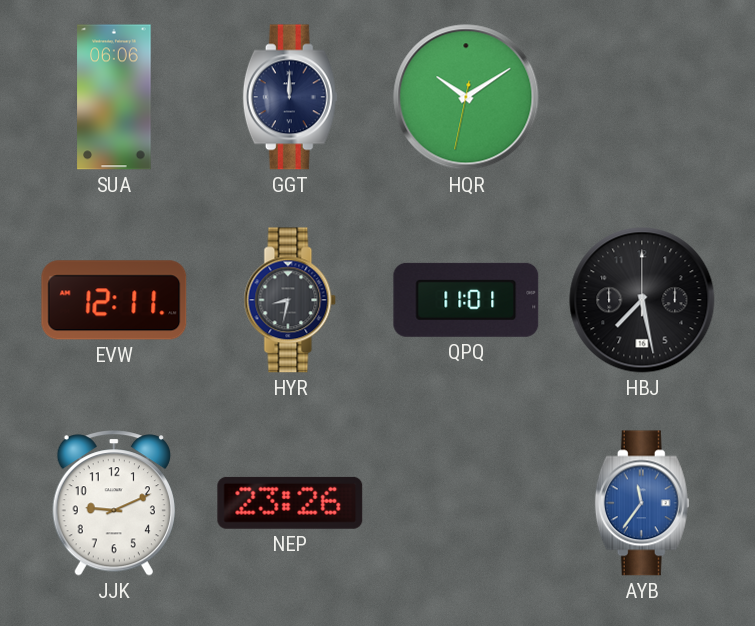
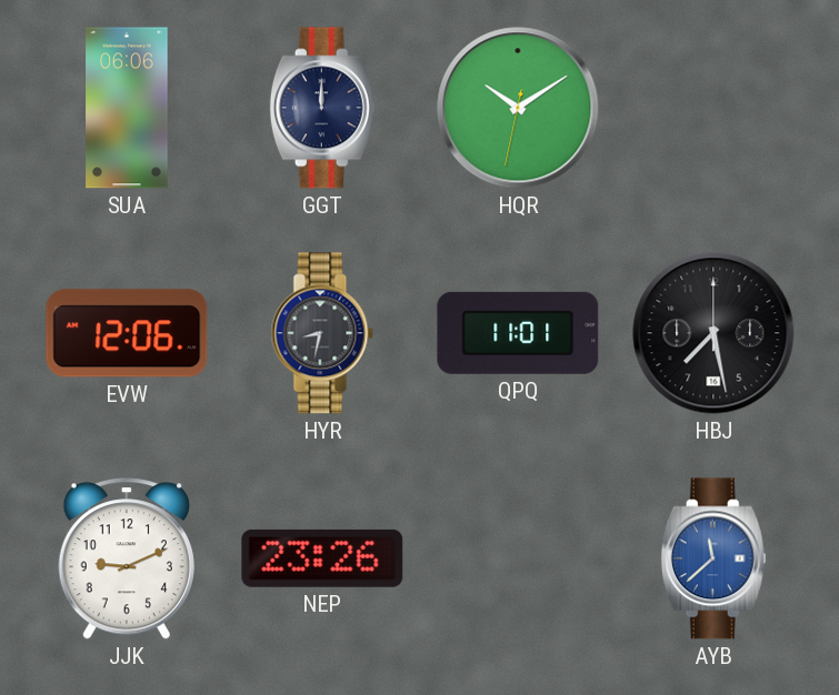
EVW: 12:11 -> 12:06
AYB: 11:36 -> 11:38
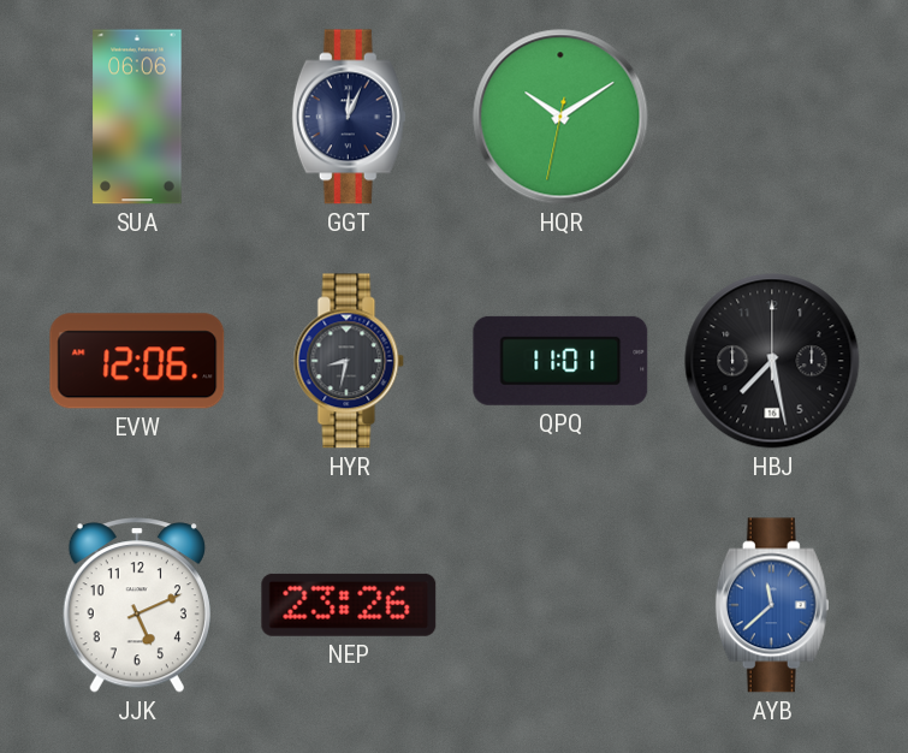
GGT: 12:00 -> 12:04
JJK: 9:11 -> 5:11
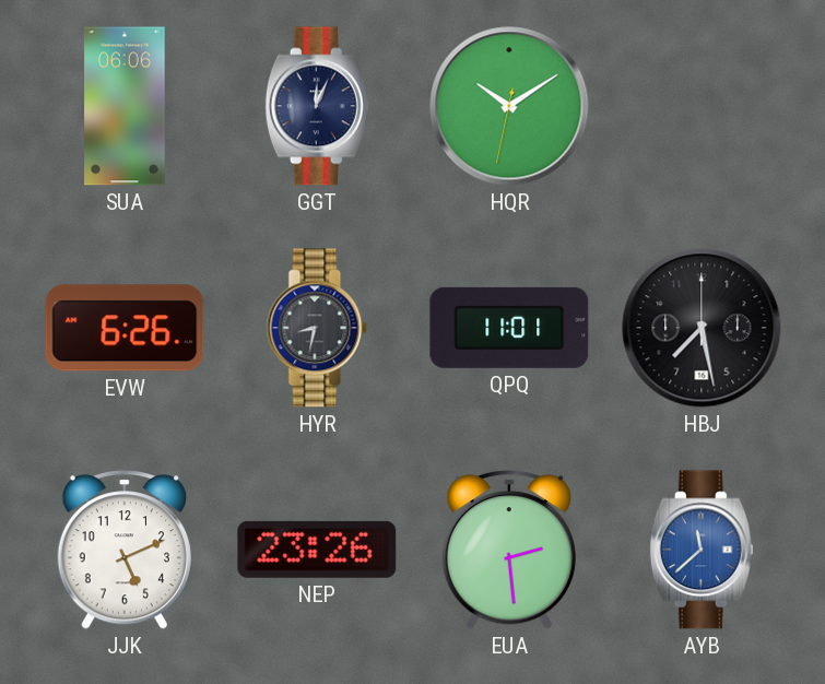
EVW: 12:06 -> 6:26
EUA: none -> 2:29
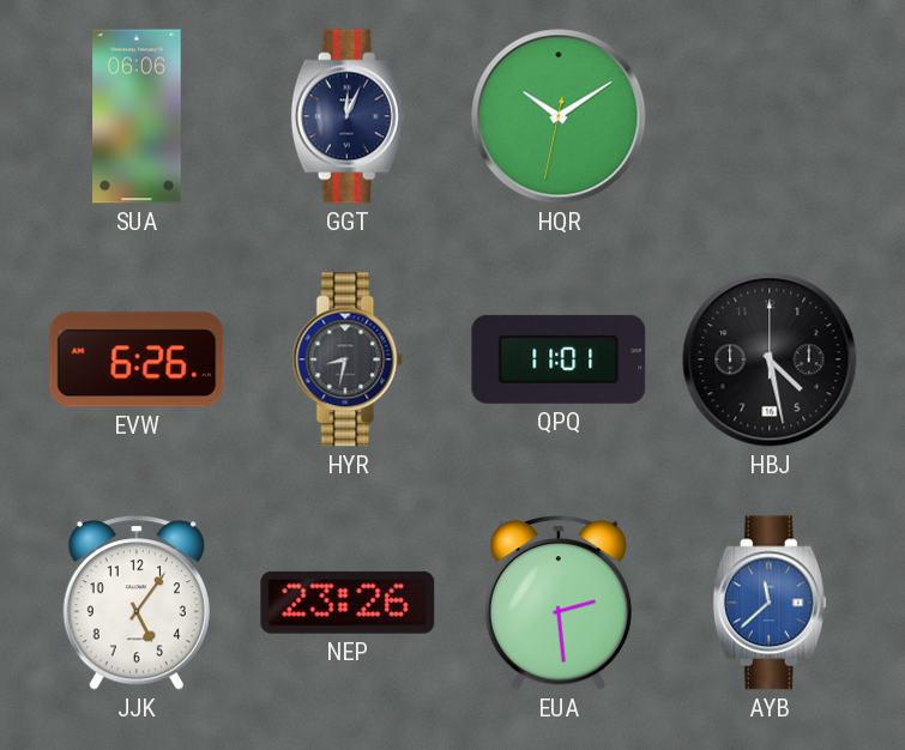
HBJ: 7:28 -> 4:28
JJK: 5:11 -> 5:06
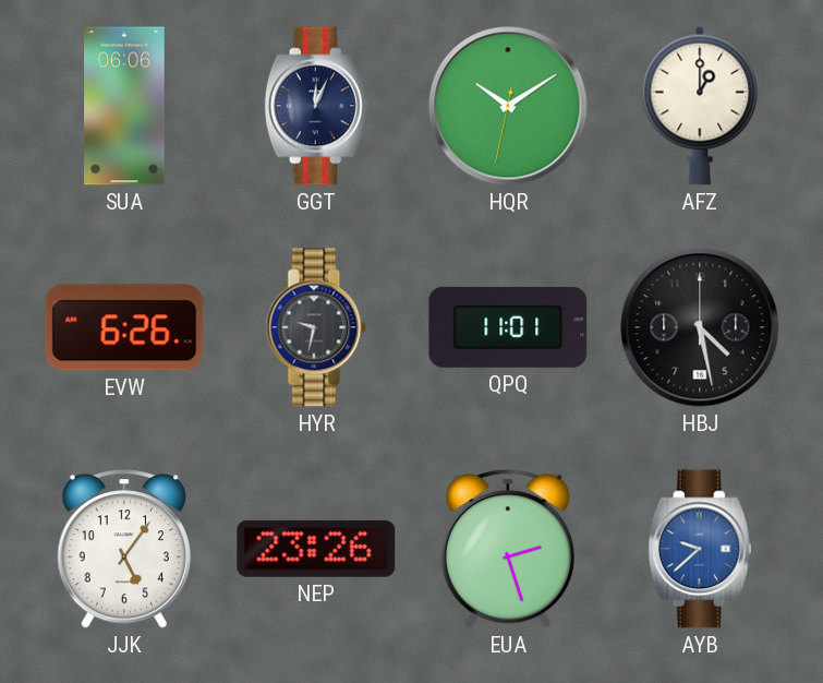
AFZ: none -> 1:00
HYR: 8:32 -> 9:32
EUA: 2:29 -> 2:27
AYB: 11:38 -> 9:38
